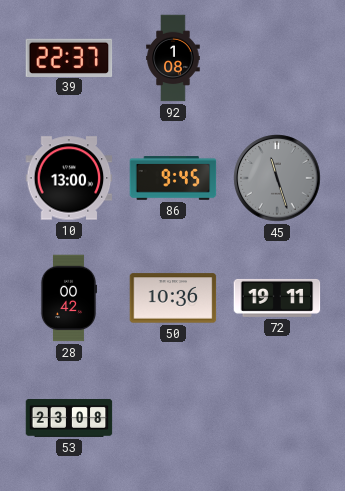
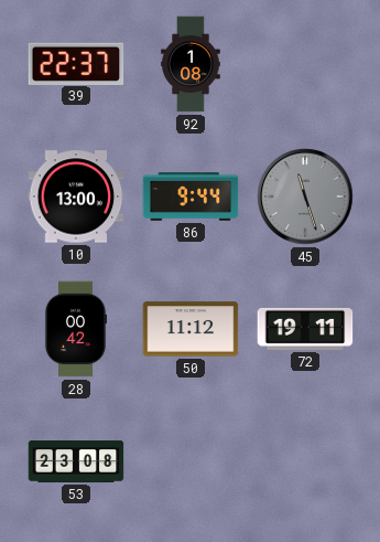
86: 9:45 -> 9:44
50: 10:36 -> 11:12
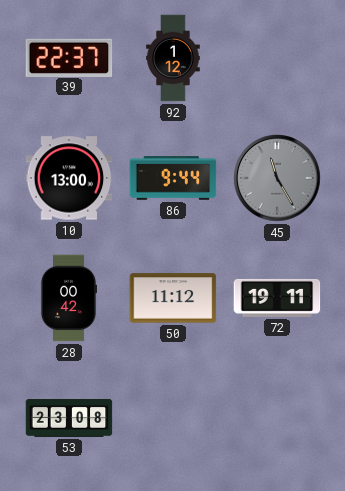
92: 1:08 -> 1:12
45: 11:27 -> 11:25
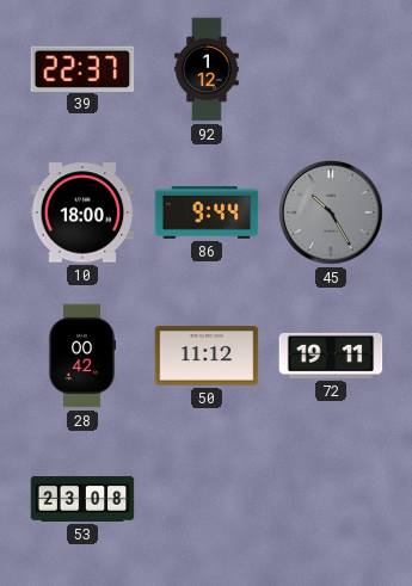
10: 13:00 -> 18:00
45: 11:25 -> 10:25
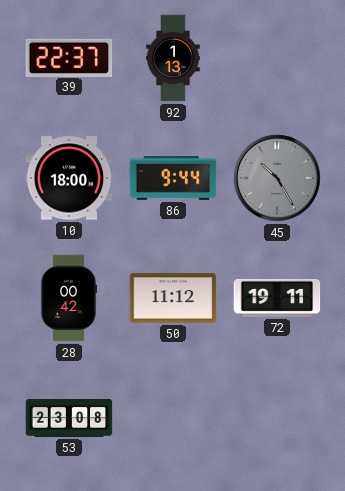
92: 1:12 -> 1:13
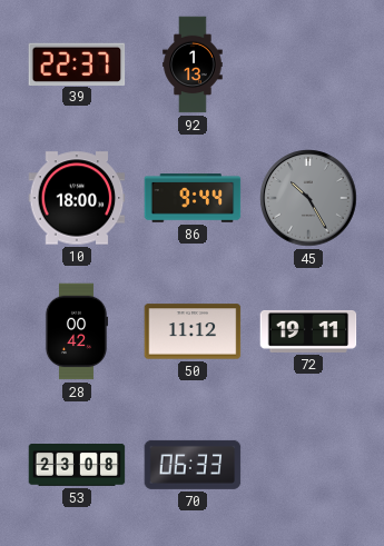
70: none -> 06:33
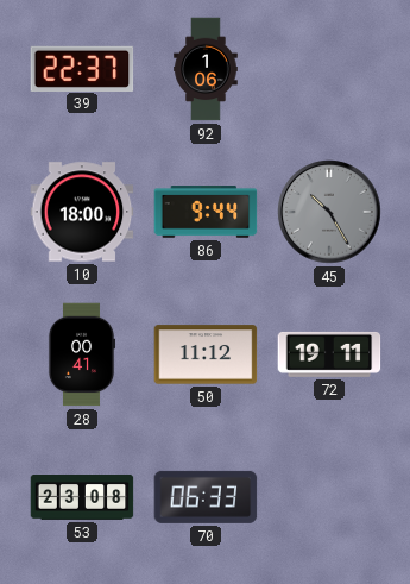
92: 1:13 -> 1:06
28: 00:42 -> 00:41
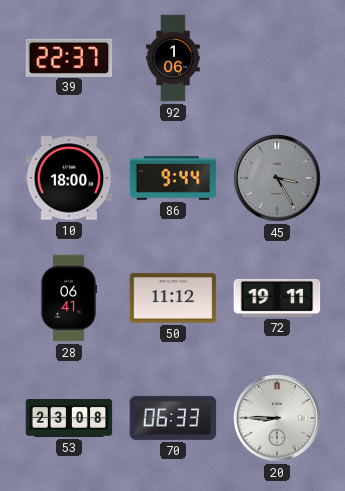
45: 10:25 -> 3:25
28: 00:41 -> 06:41
20: none -> 8:45
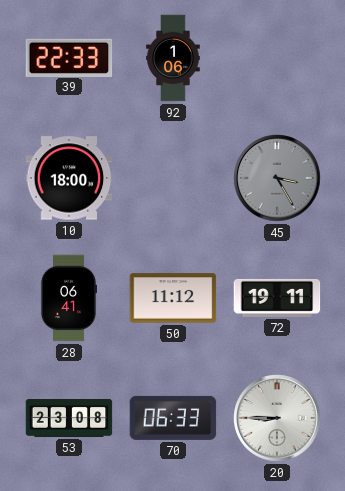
39: 22:37 -> 22:33
86: 9:44 -> none
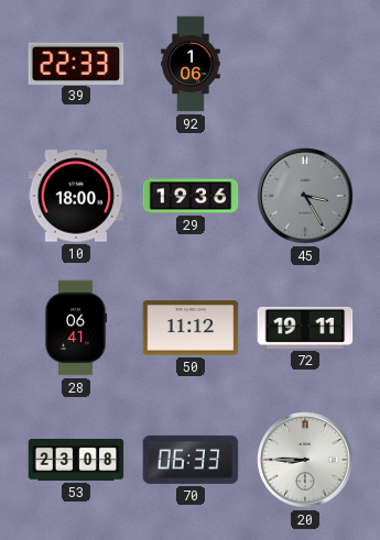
29: none -> 19:36
